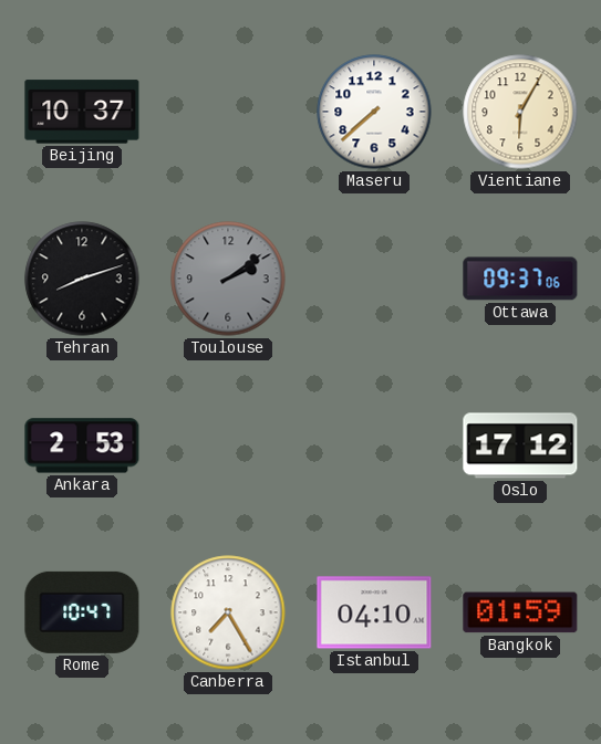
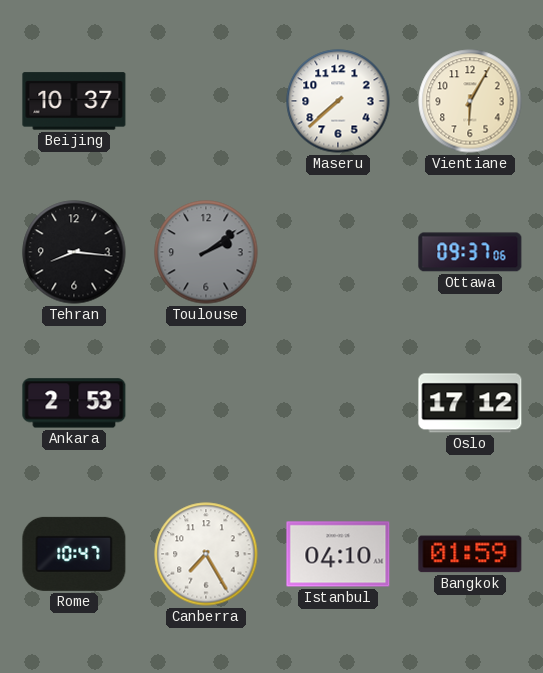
Tehran: 8:12 -> 8:16
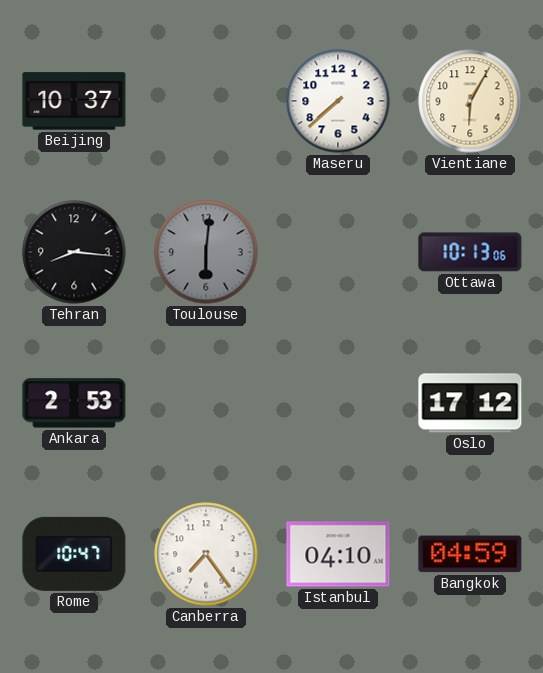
Toulouse: 2:09 -> 6:01
Ottawa: 09:37 -> 10:13
Canberra: 7:25 -> 7:24
Bangkok: 01:59 -> 04:59
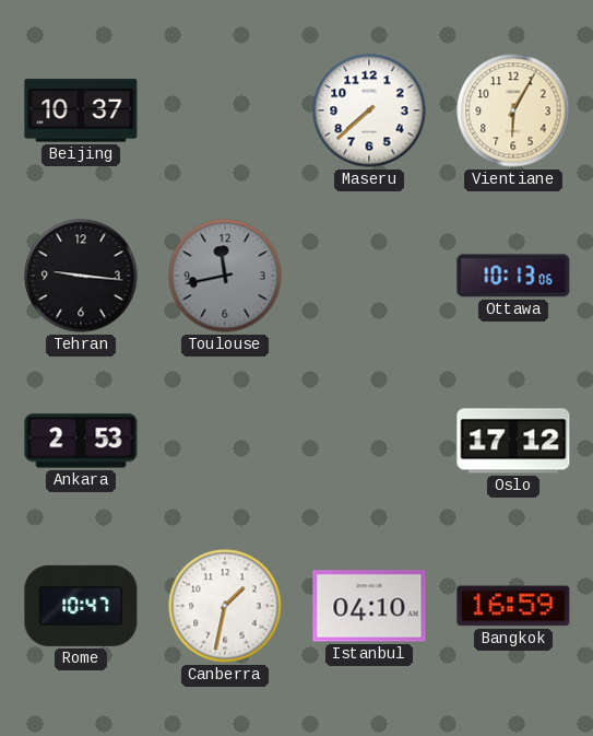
Tehran: 8:16 -> 9:16
Toulouse: 6:01 -> 11:43
Canberra: 7:24 -> 1:32
Bangkok: 04:59 -> 16:59
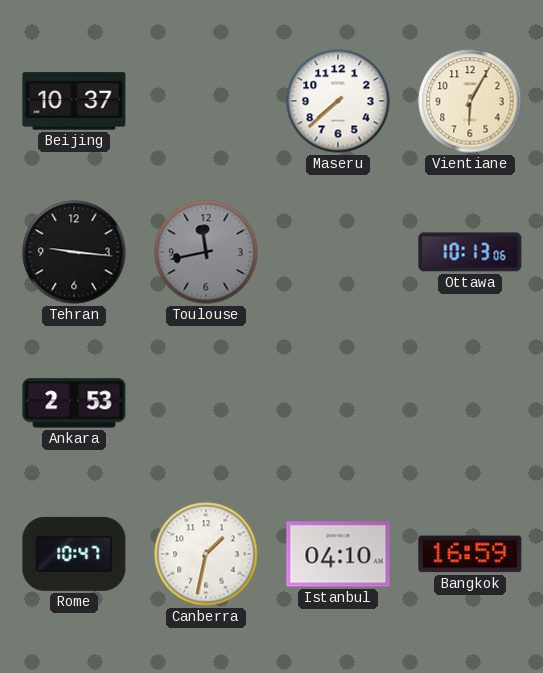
Oslo: 17:12 -> none
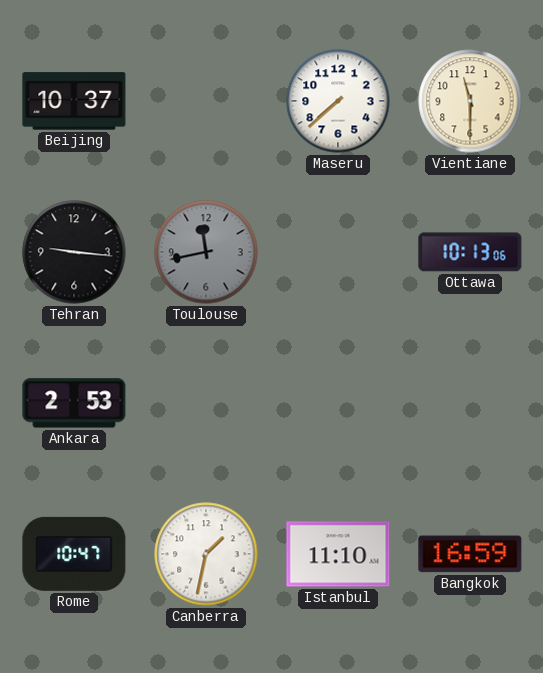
Vientiane: 6:05 -> 11:30
Istanbul: 04:10 -> 11:10
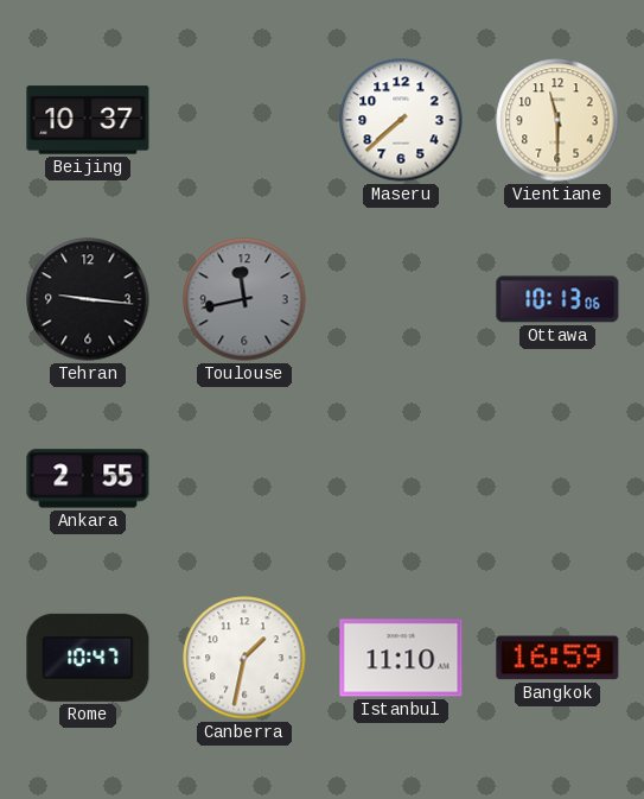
Ankara: 2:53 -> 2:55
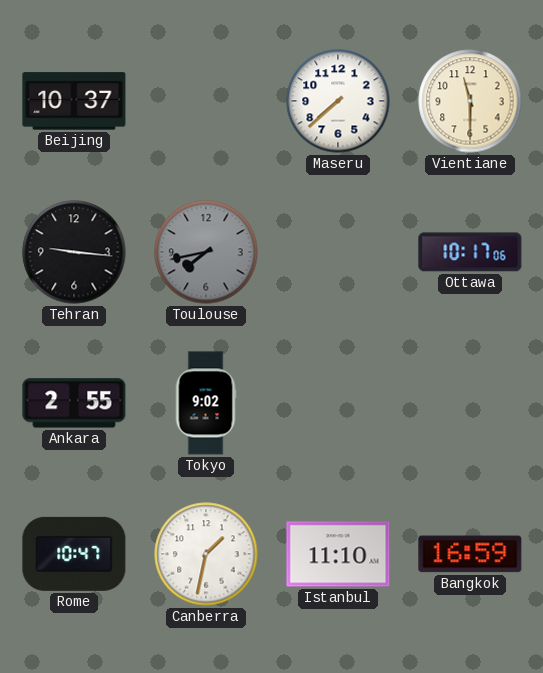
Toulouse: 11:43 -> 7:43
Ottawa: 10:13 -> 10:17
Tokyo: none -> 9:02
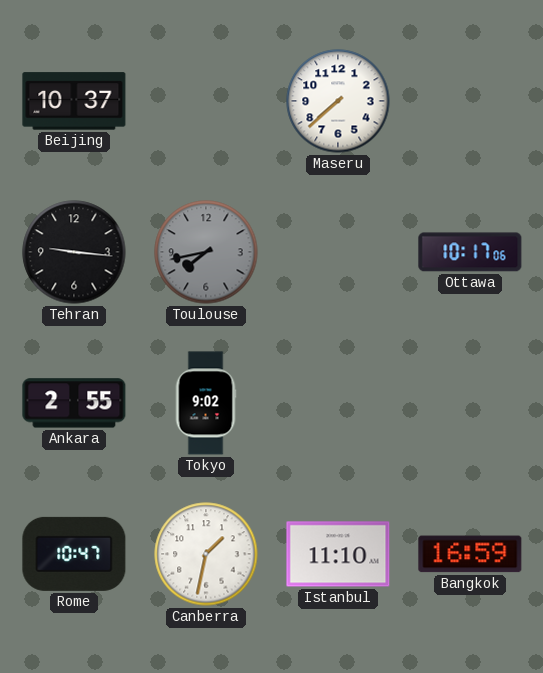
Vientiane: 11:30 -> none
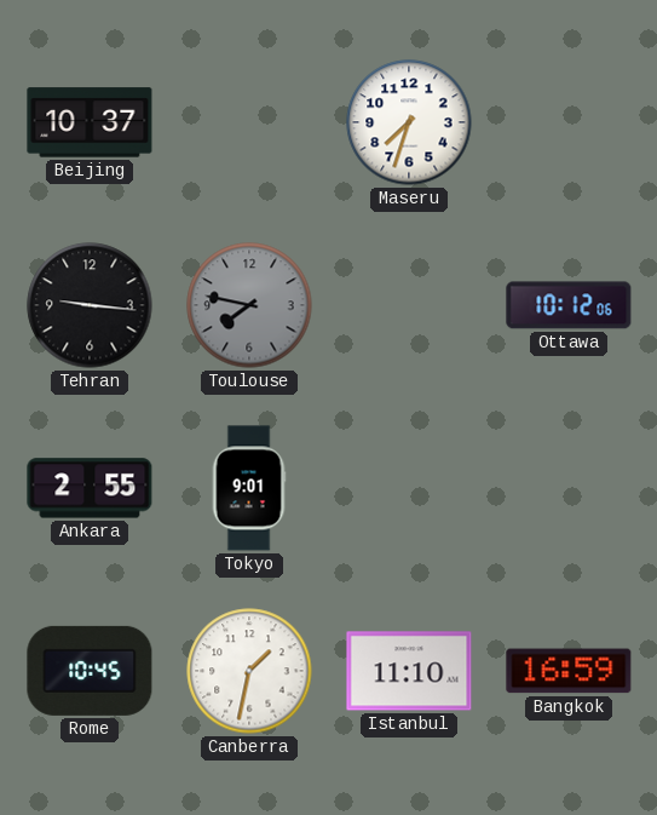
Maseru: 7:38 -> 7:33
Toulouse: 7:43 -> 7:47
Ottawa: 10:17 -> 10:12
Tokyo: 9:02 -> 9:01
Rome: 10:47 -> 10:45
